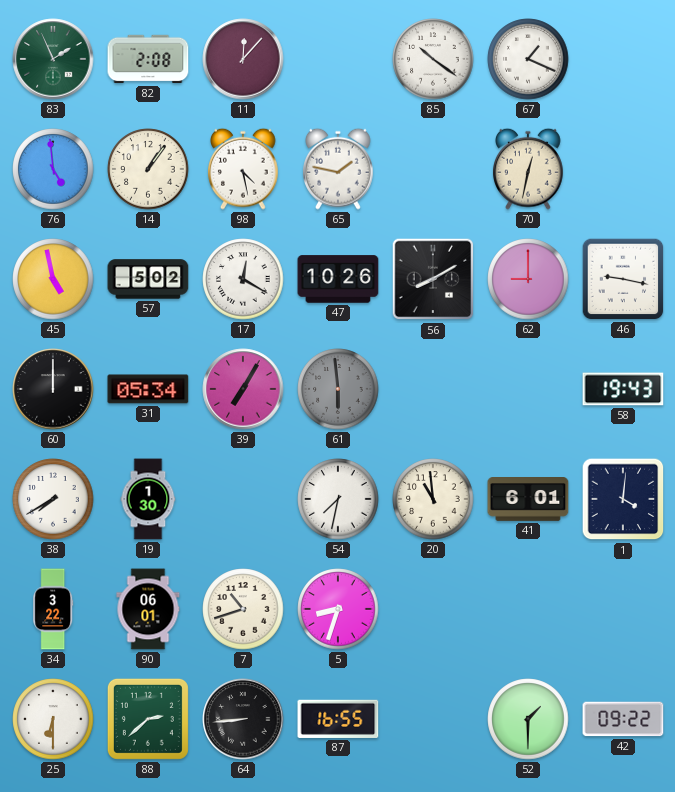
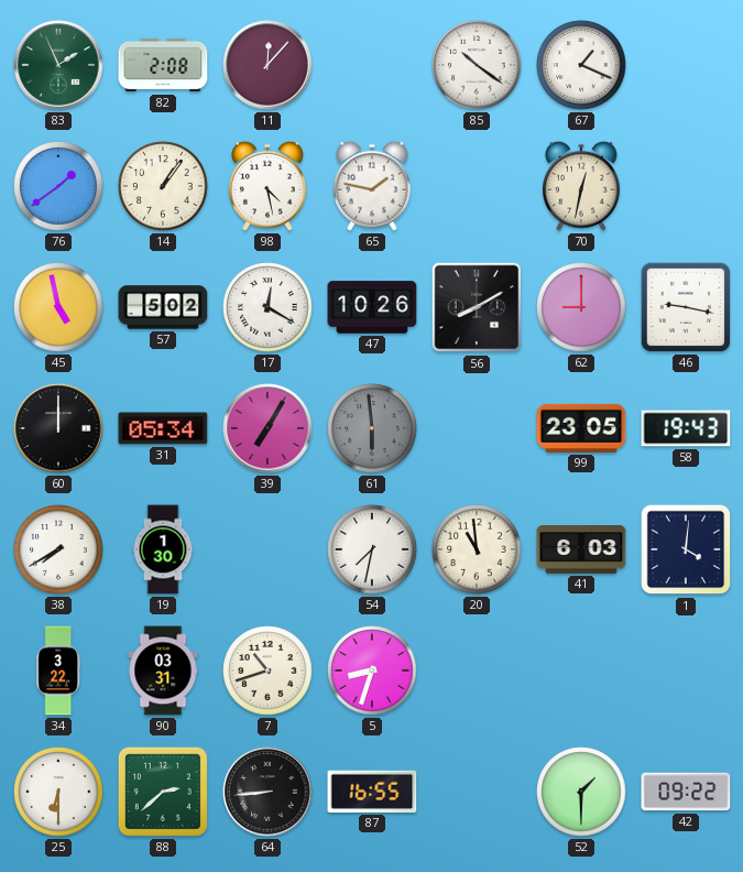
76: 4:59 -> 1:39
99: none -> 23:05
41: 6:01 -> 6:03
90: 06:01 -> 03:31
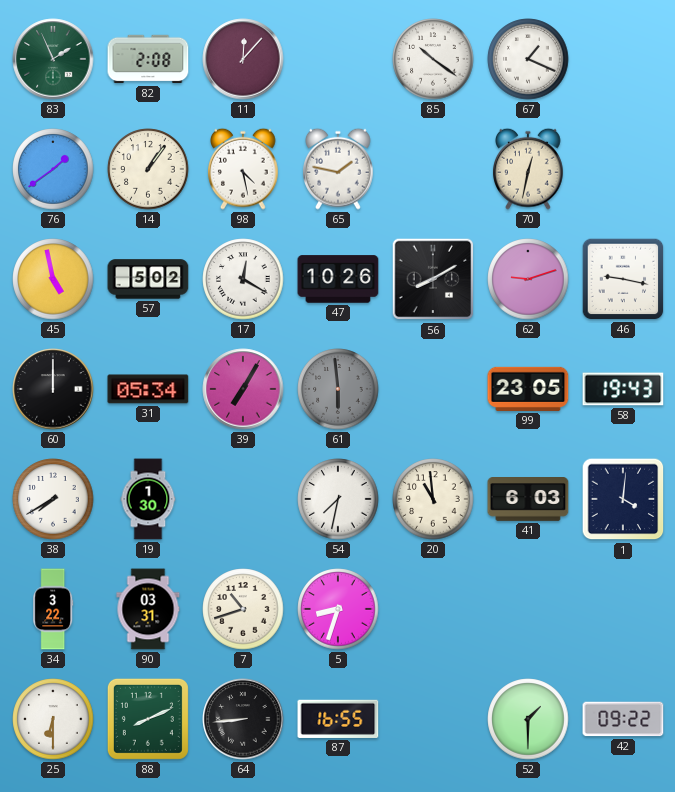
62: 9:00 -> 9:12
88: 2:38 -> 8:11
